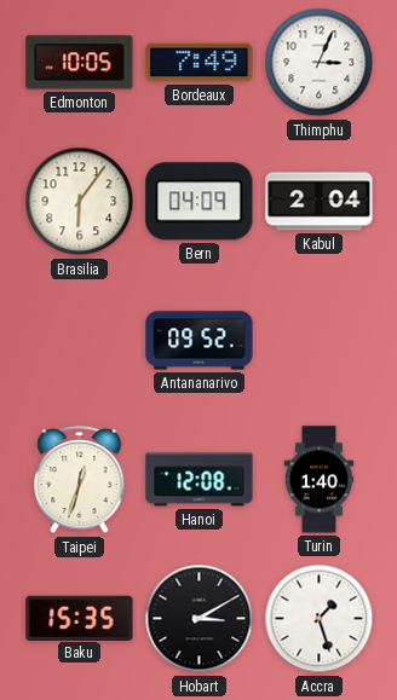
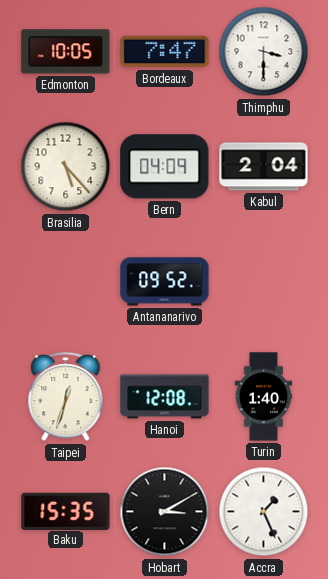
Bordeaux: 7:49 -> 7:47
Thimphu: 3:04 -> 3:30
Brasilia: 6:06 -> 5:23
Accra: 1:27 -> 1:26
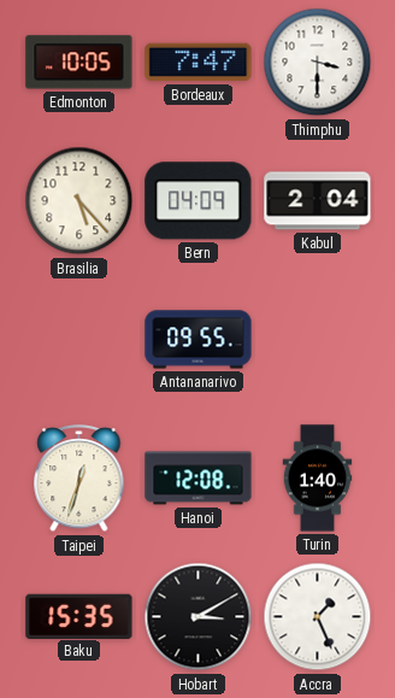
Antananarivo: 09:52 -> 09:55
